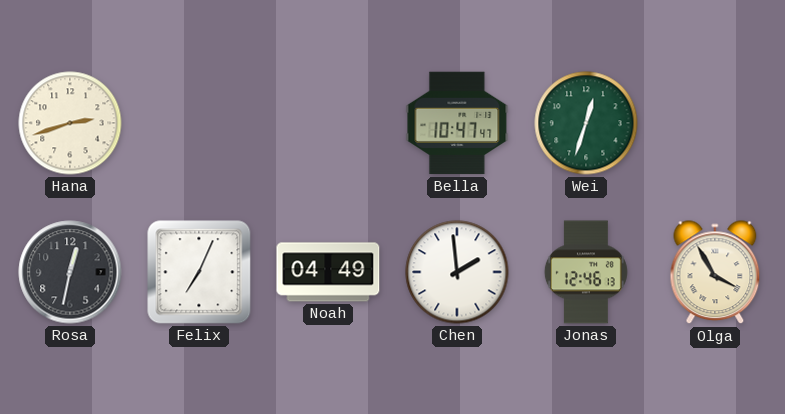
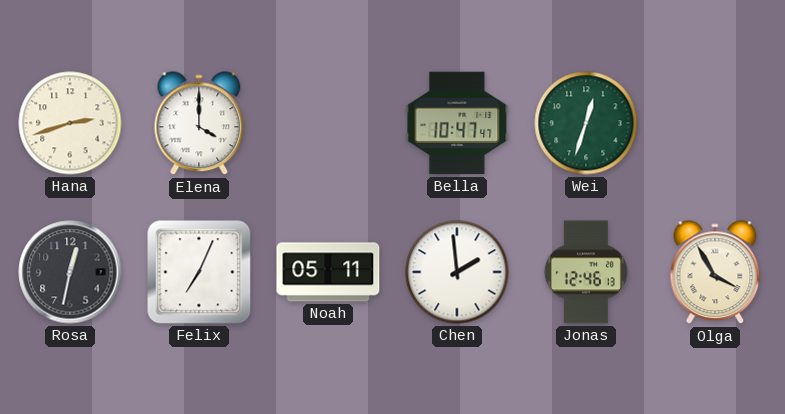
Elena: none -> 4:00
Noah: 04:49 -> 05:11
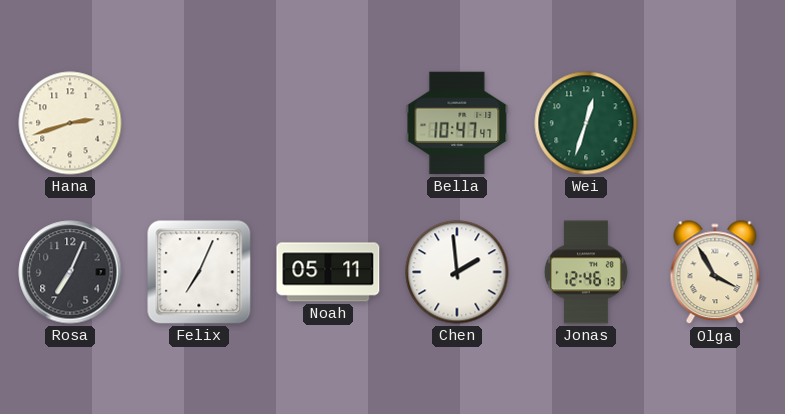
Elena: 4:00 -> none
Rosa: 12:32 -> 7:04
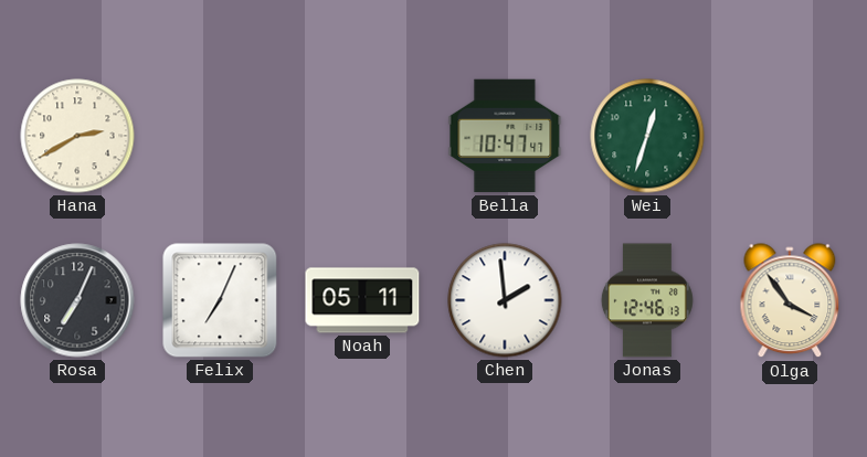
Hana: 2:42 -> 2:40
Olga: 3:55 -> 3:54
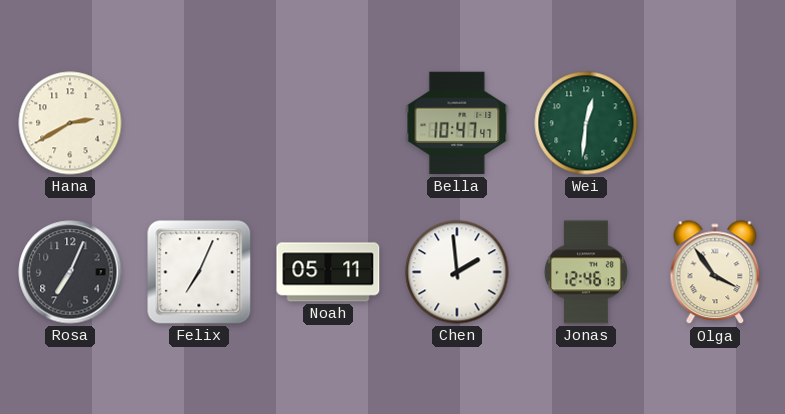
Wei: 12:33 -> 12:31
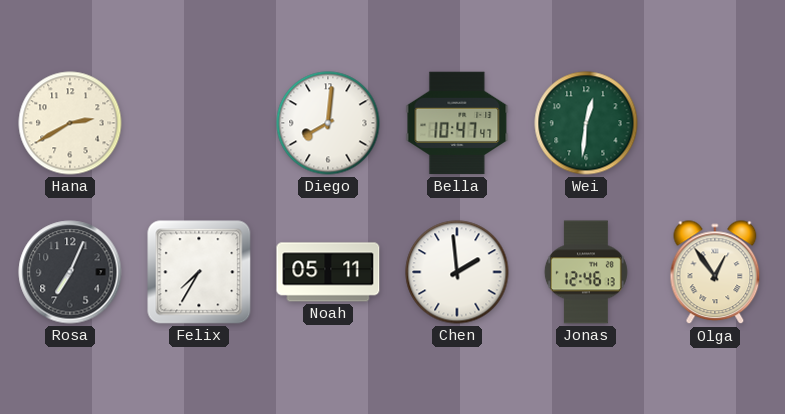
Diego: none -> 8:01
Felix: 7:04 -> 7:35
Olga: 3:54 -> 12:54
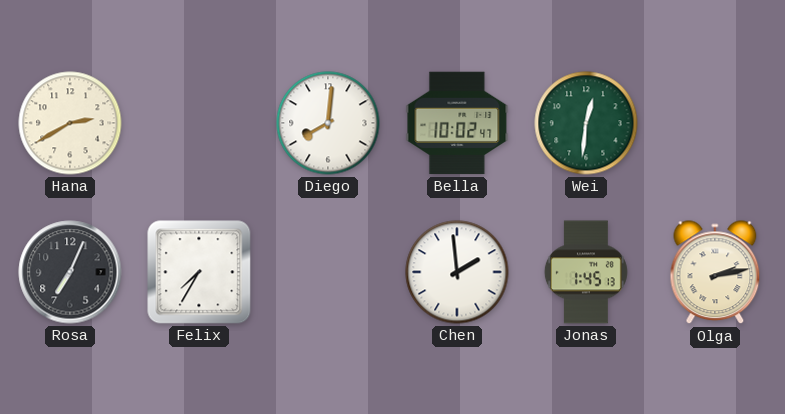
Bella: 10:47 -> 10:02
Noah: 05:11 -> none
Jonas: 12:46 -> 1:45
Olga: 12:54 -> 2:13
